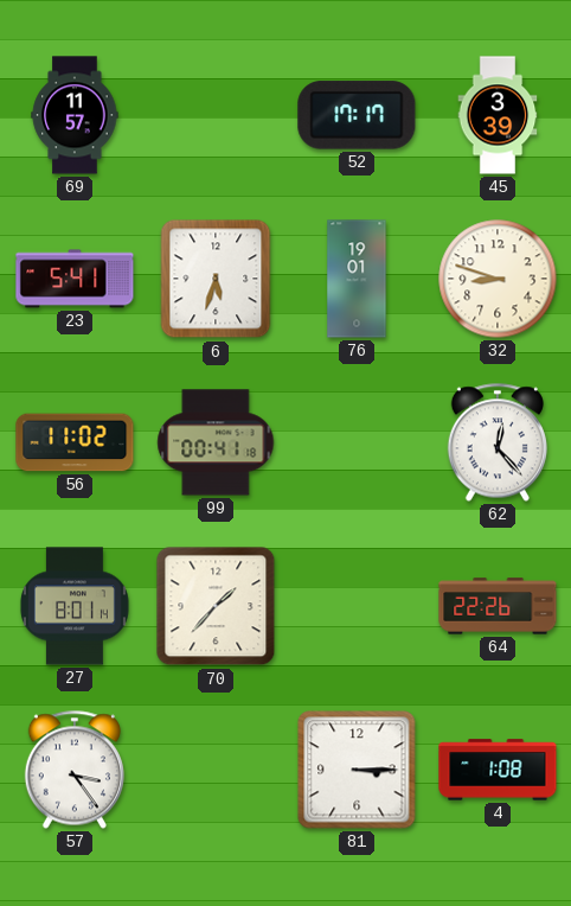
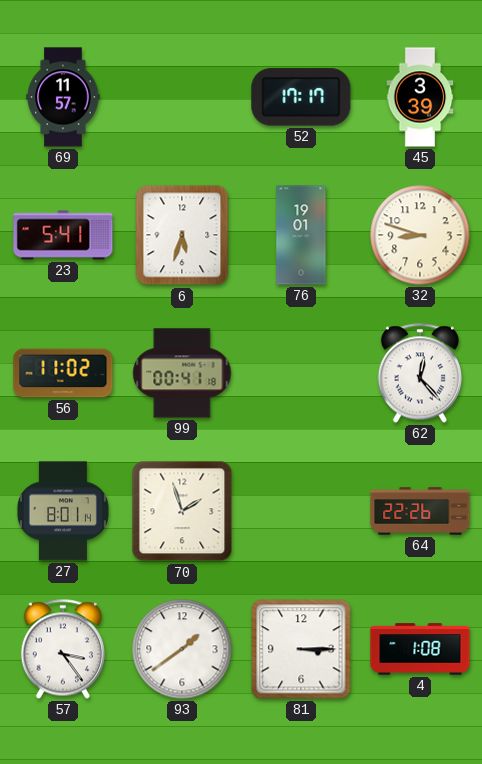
70: 1:37 -> 1:57
93: none -> 1:39
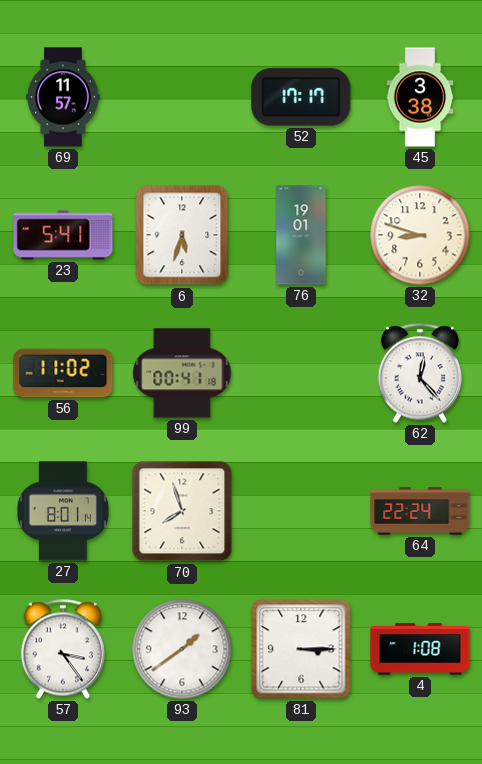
45: 3:39 -> 3:38
70: 1:57 -> 7:57
64: 22:26 -> 22:24
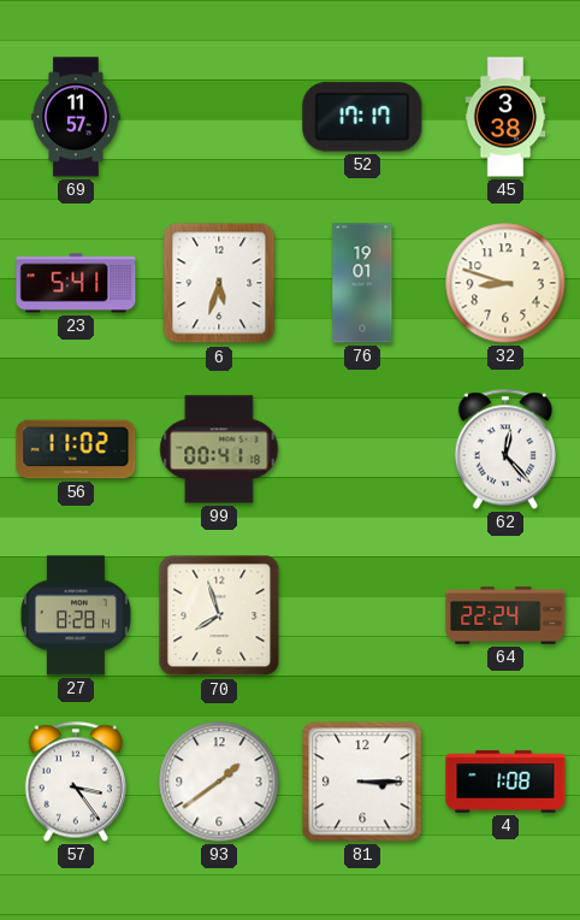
27: 8:01 -> 8:28
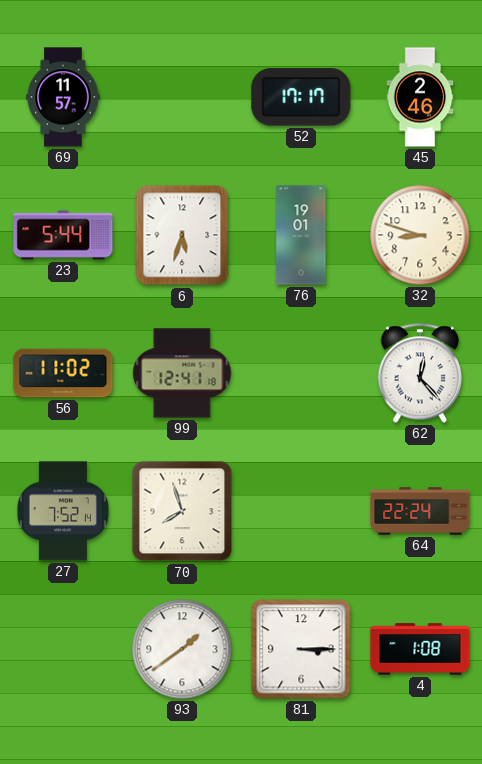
45: 3:38 -> 2:46
23: 5:41 -> 5:44
99: 00:41 -> 12:41
27: 8:28 -> 7:52
57: 3:24 -> none
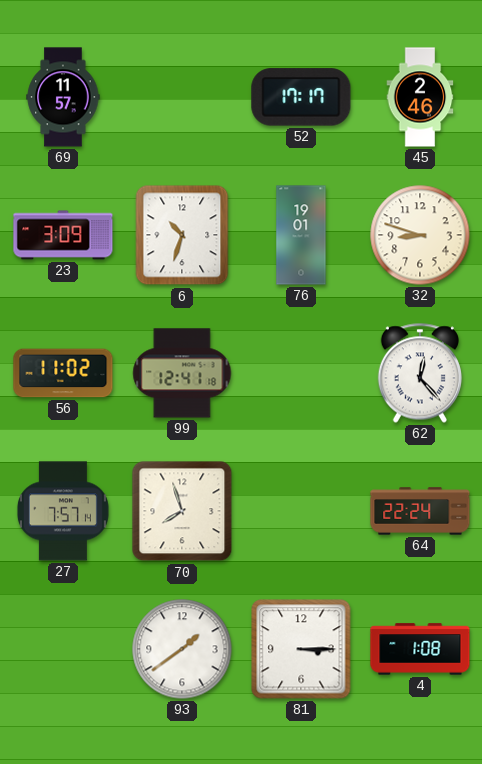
23: 5:44 -> 3:09
6: 5:33 -> 10:33
27: 7:52 -> 7:57
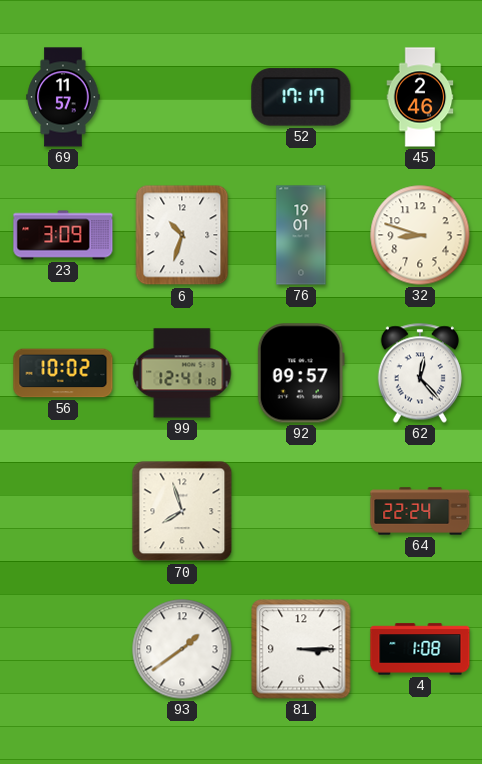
56: 11:02 -> 10:02
92: none -> 09:57
27: 7:57 -> none
